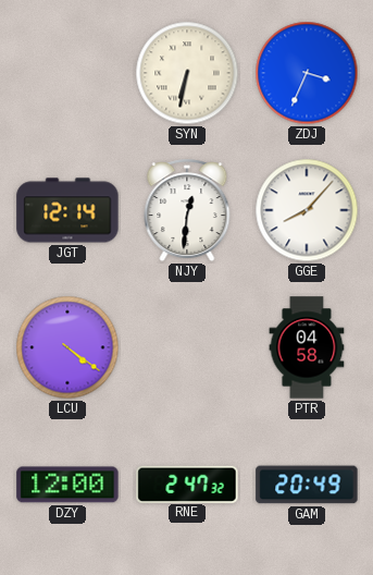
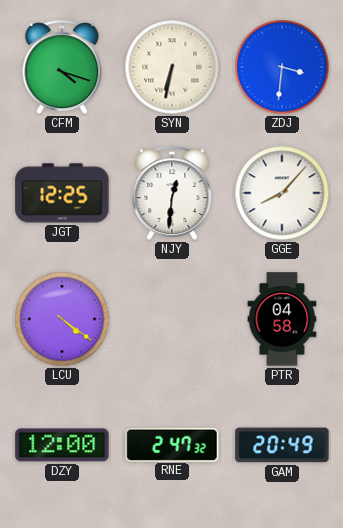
CFM: none -> 4:18
ZDJ: 3:34 -> 3:31
JGT: 12:14 -> 12:25
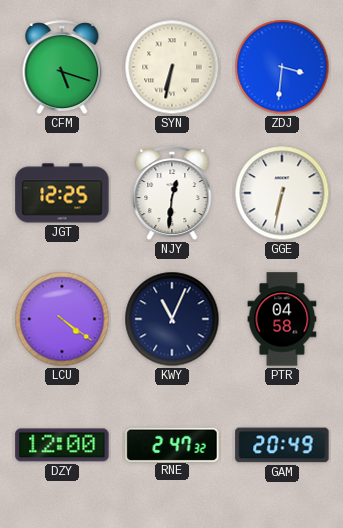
CFM: 4:18 -> 5:18
GGE: 8:07 -> 6:32
KWY: none -> 11:04
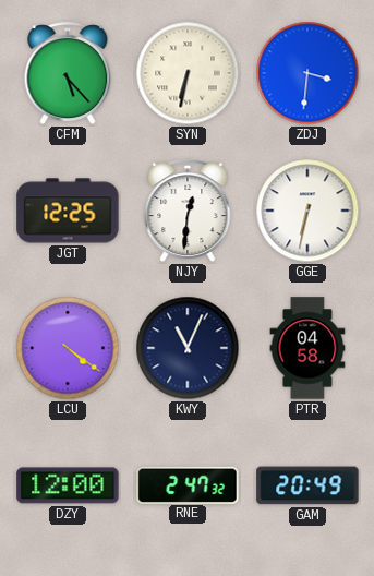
CFM: 5:18 -> 5:23
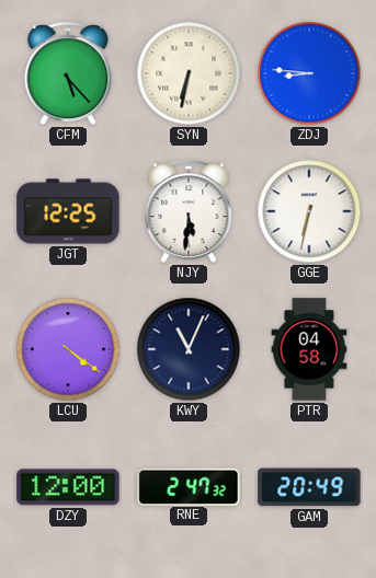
ZDJ: 3:31 -> 8:46
NJY: 12:31 -> 5:31
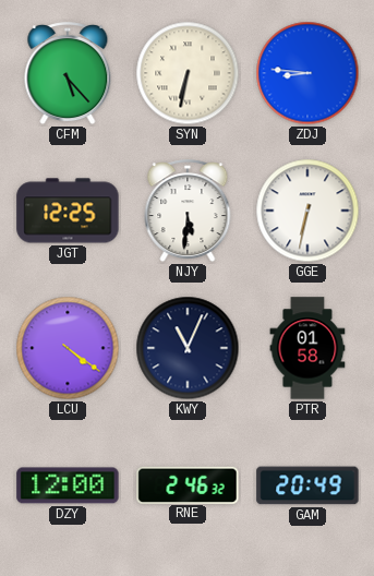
PTR: 04:58 -> 01:58
RNE: 2:47 -> 2:46
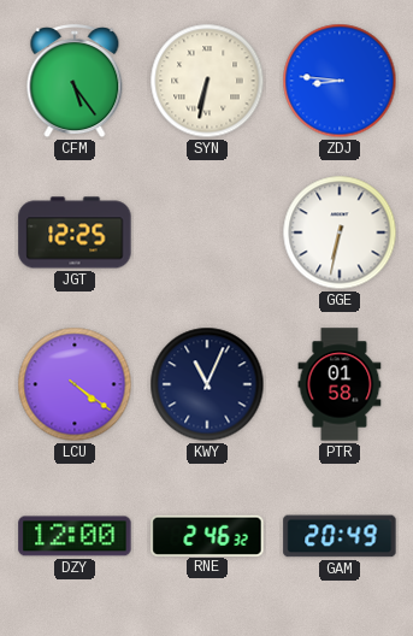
CFM: 5:23 -> 5:24
NJY: 5:31 -> none
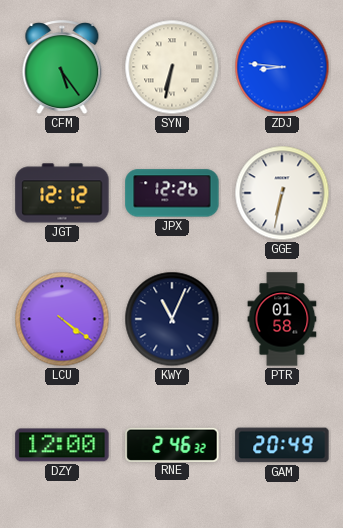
JGT: 12:25 -> 12:12
JPX: none -> 12:26
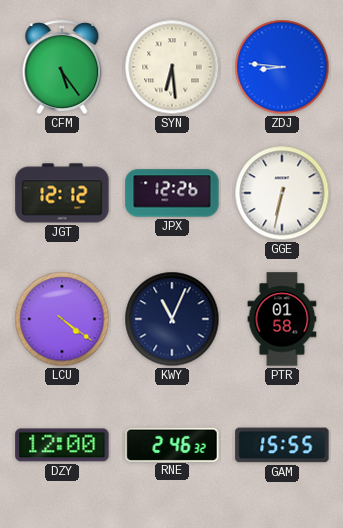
SYN: 6:32 -> 6:29
GAM: 20:49 -> 15:55
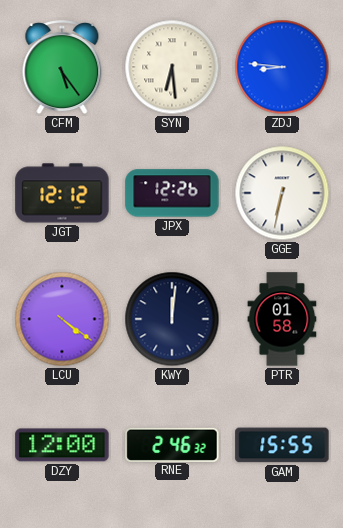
KWY: 11:04 -> 12:01
